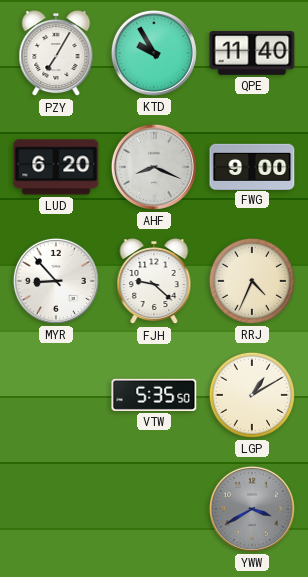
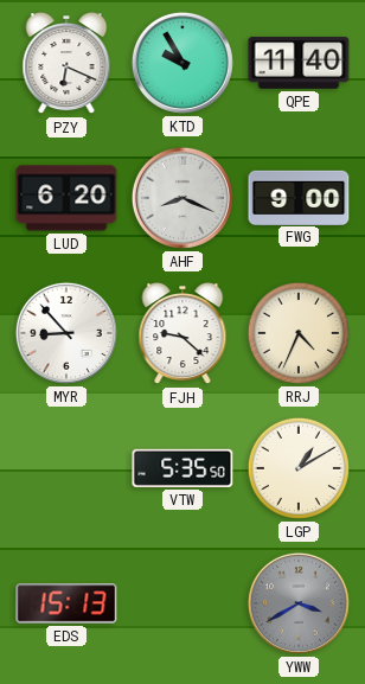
PZY: 7:05 -> 6:19
EDS: none -> 15:13
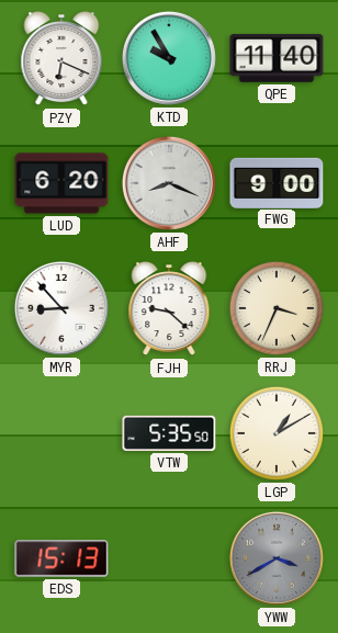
RRJ: 4:34 -> 3:34
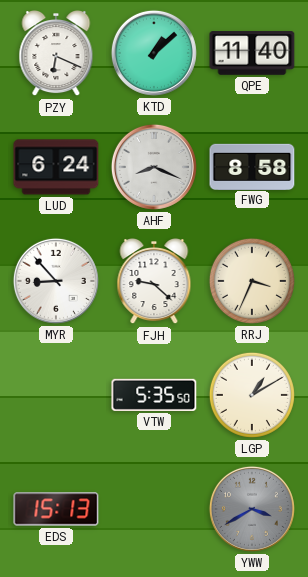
KTD: 9:55 -> 1:08
LUD: 6:20 -> 6:24
FWG: 9:00 -> 8:58
